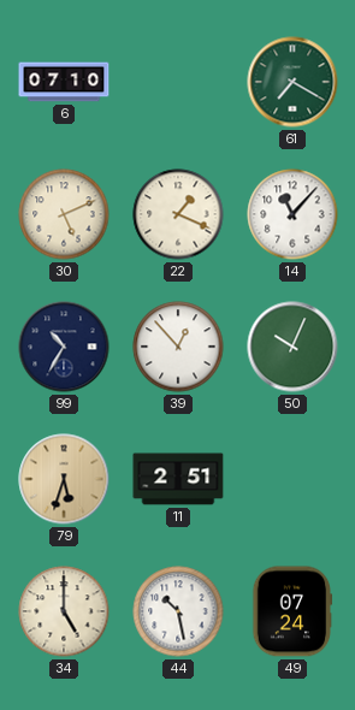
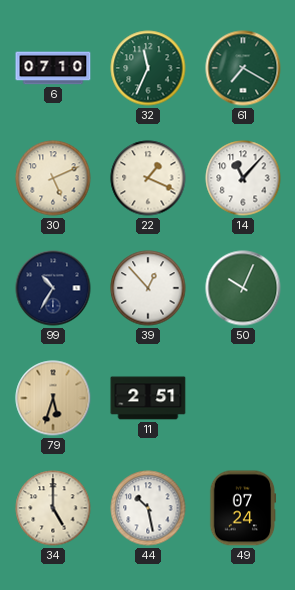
32: none -> 11:34
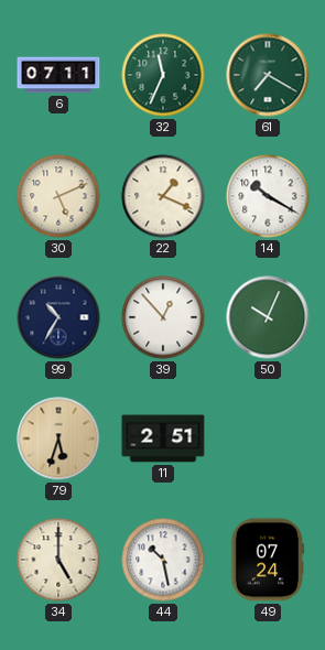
6: 07:10 -> 07:11
14: 11:07 -> 10:20
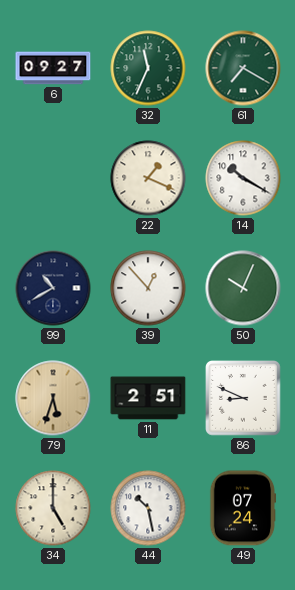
6: 07:11 -> 09:27
30: 5:11 -> none
99: 10:35 -> 10:40
86: none -> 8:49
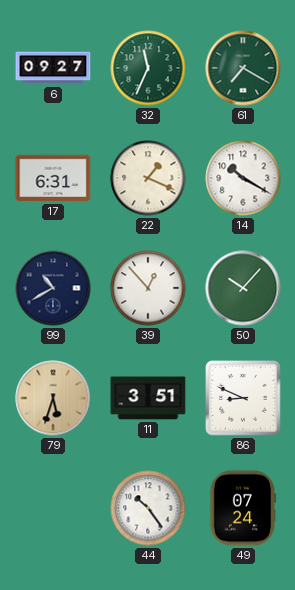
17: none -> 6:31
50: 10:04 -> 10:07
11: 2:51 -> 3:51
34: 5:00 -> none
44: 10:28 -> 10:24
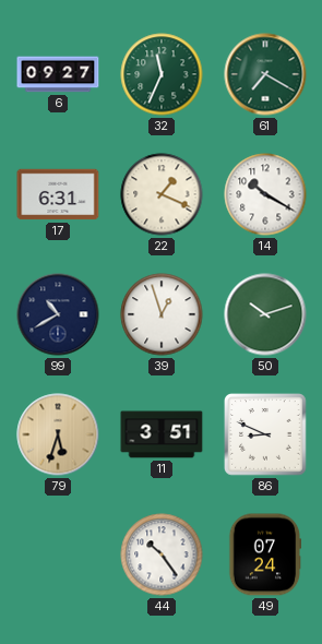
39: 12:53 -> 12:57
50: 10:07 -> 10:12
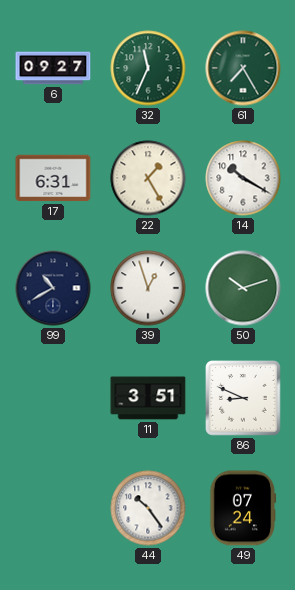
61: 7:20 -> 7:25
22: 1:19 -> 1:25
79: 5:33 -> none
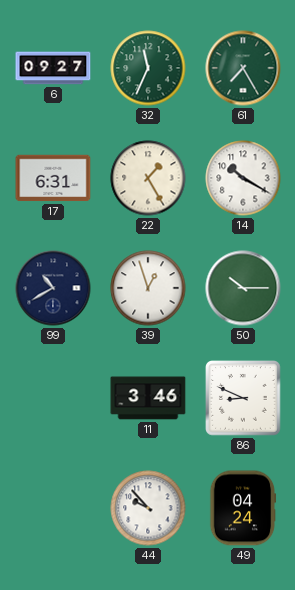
50: 10:12 -> 10:15
11: 3:51 -> 3:46
44: 10:24 -> 9:53
49: 07:24 -> 04:24
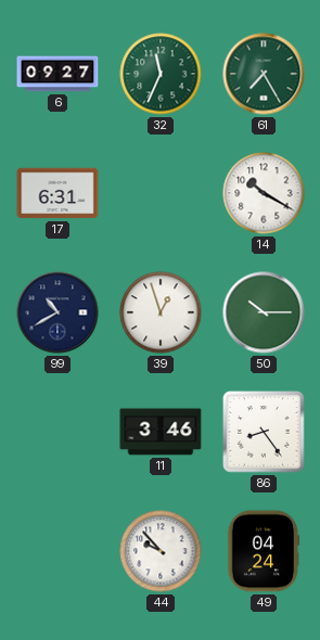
22: 1:25 -> none
86: 8:49 -> 8:24
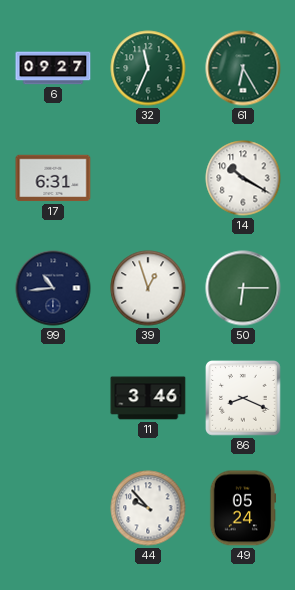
61: 7:25 -> 6:25
99: 10:40 -> 10:44
50: 10:15 -> 6:15
86: 8:24 -> 8:19
49: 04:24 -> 05:24
